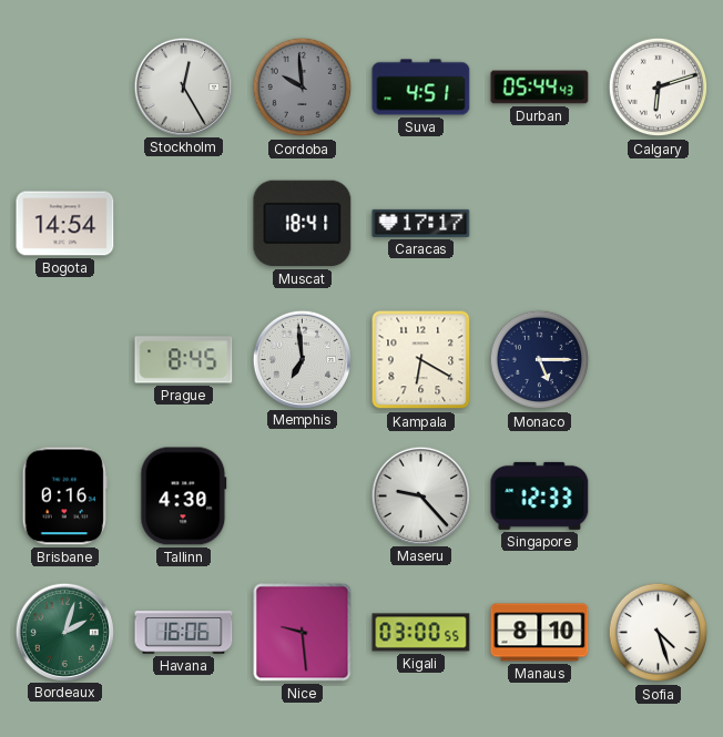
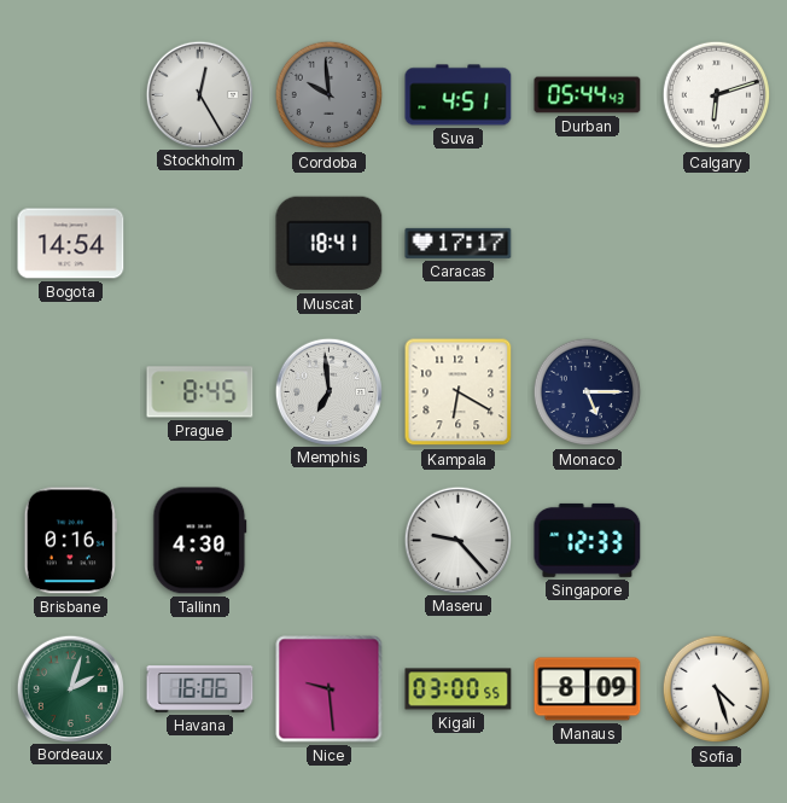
Manaus: 8:10 -> 8:09
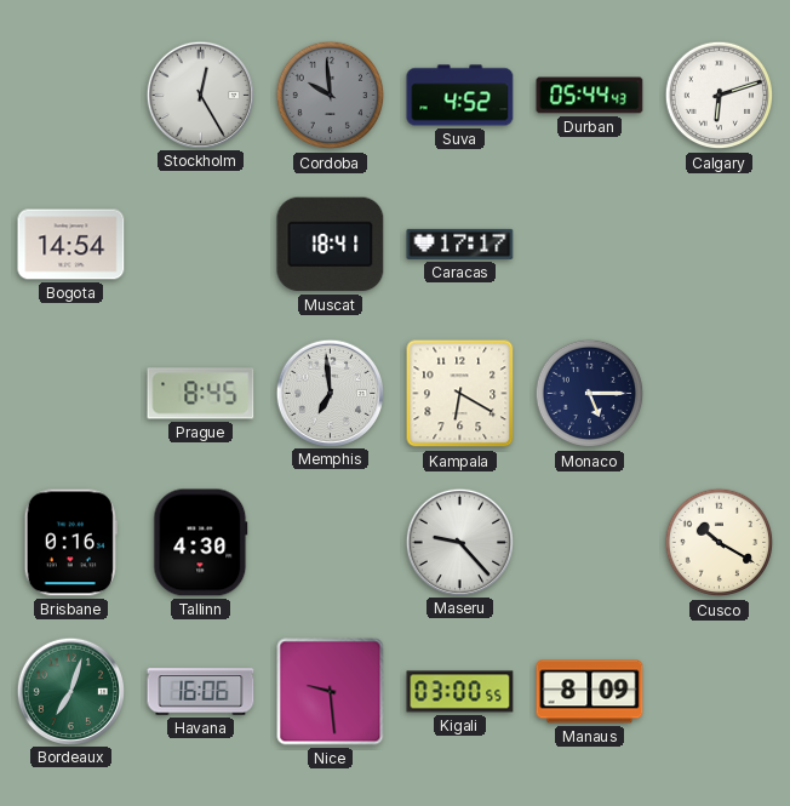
Suva: 4:51 -> 4:52
Singapore: 12:33 -> none
Cusco: none -> 10:20
Bordeaux: 2:03 -> 7:03
Sofia: 4:27 -> none
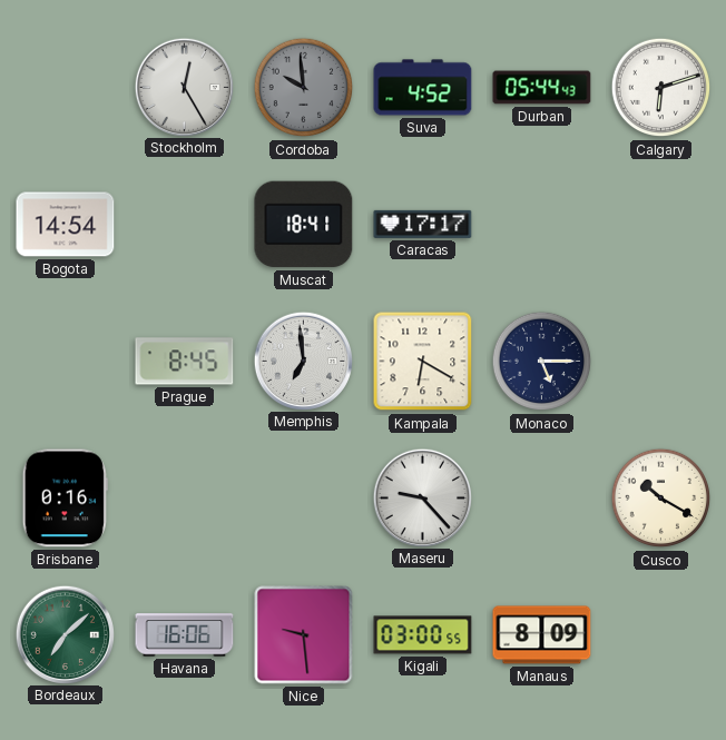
Tallinn: 4:30 -> none
Bordeaux: 7:03 -> 7:08
